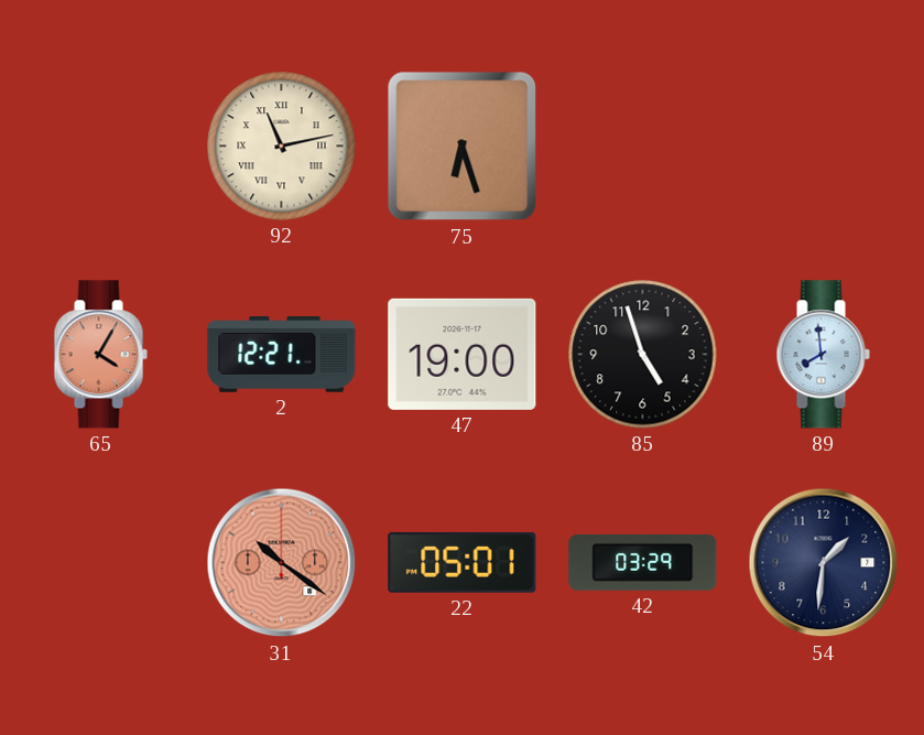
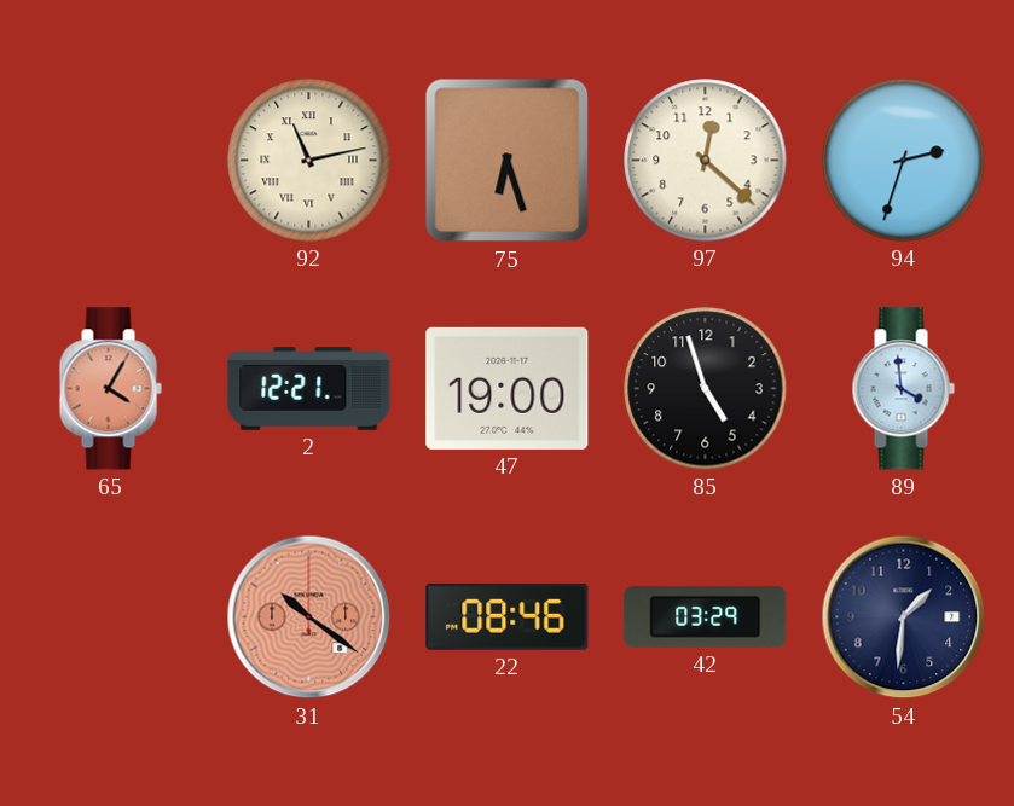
97: none -> 12:22
94: none -> 2:33
89: 7:59 -> 3:59
22: 05:01 -> 08:46
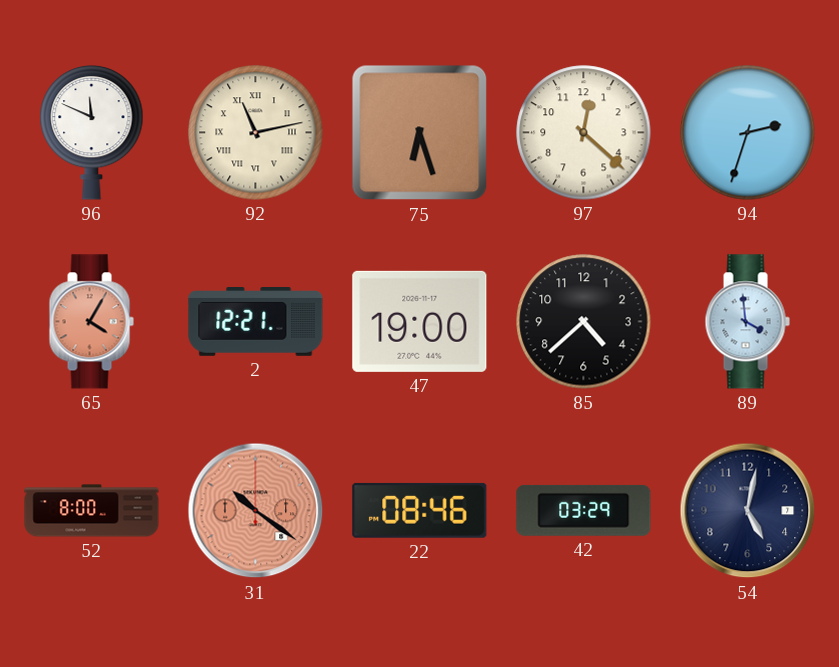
96: none -> 11:49
85: 4:57 -> 4:38
52: none -> 8:00
54: 1:31 -> 5:02
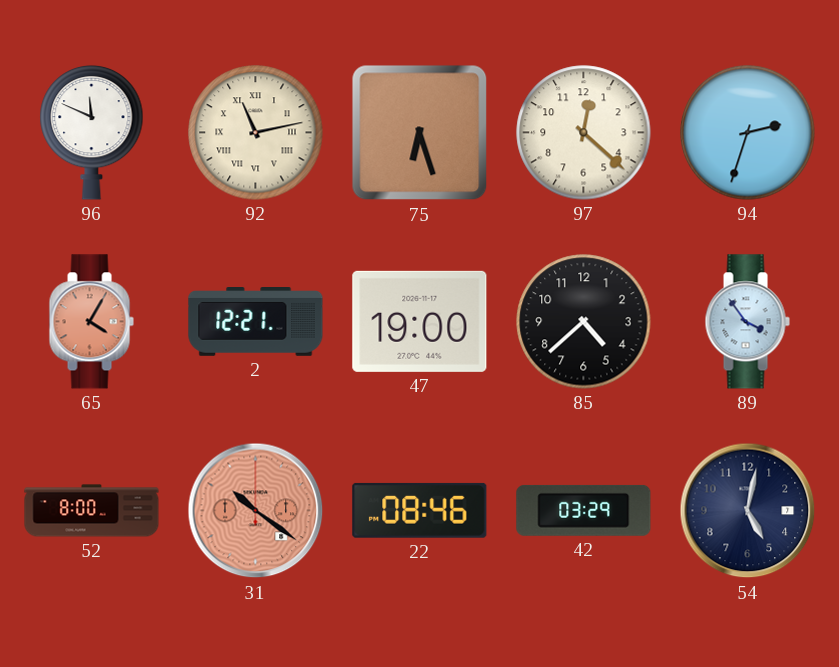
89: 3:59 -> 3:54
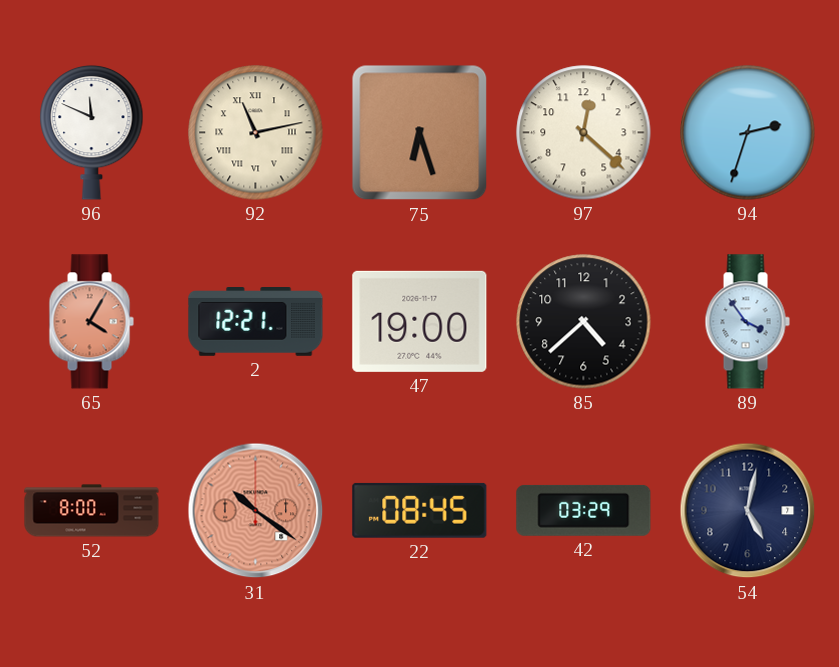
22: 08:46 -> 08:45
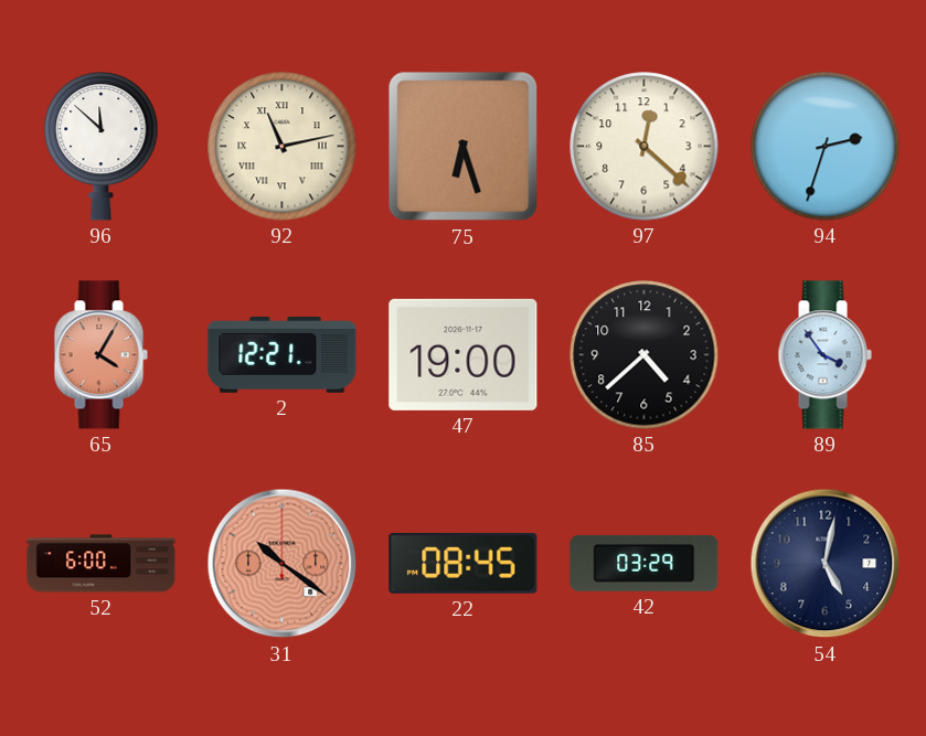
96: 11:49 -> 11:52
52: 8:00 -> 6:00
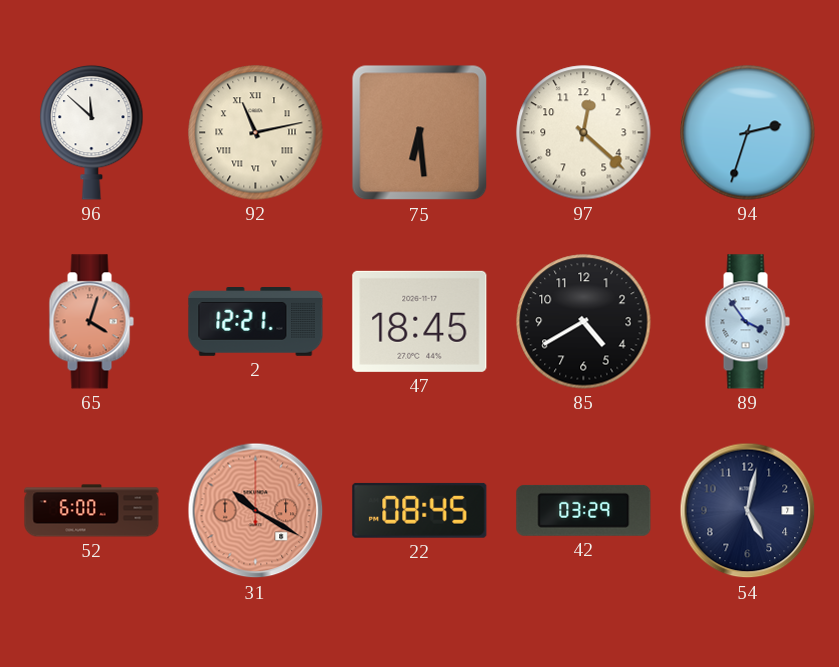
75: 6:27 -> 6:29
65: 4:05 -> 4:03
47: 19:00 -> 18:45
85: 4:38 -> 4:40
31: 10:21 -> 10:20
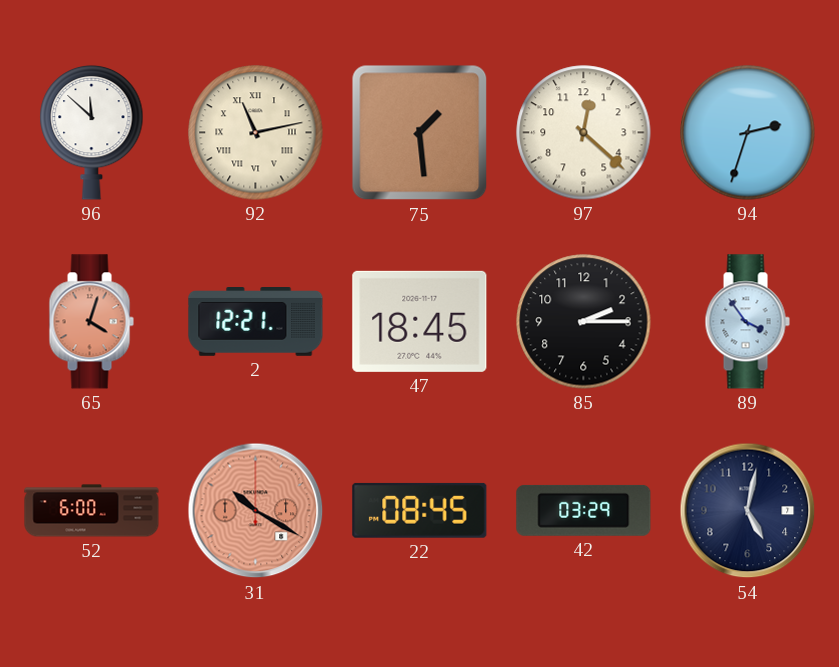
75: 6:29 -> 1:29
85: 4:40 -> 2:15
